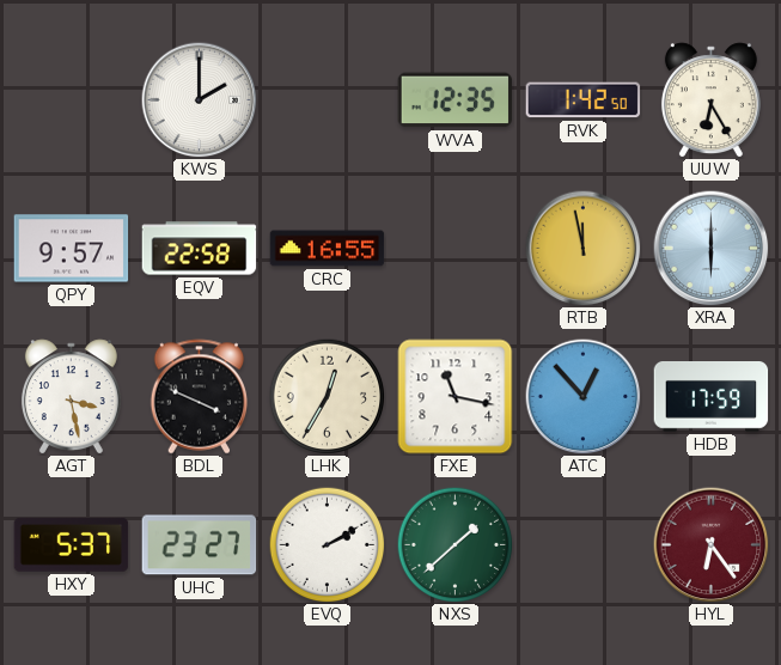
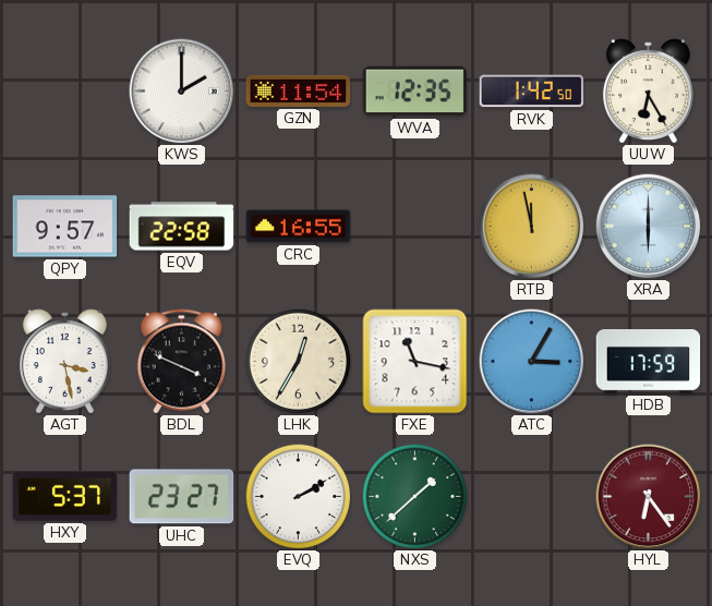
GZN: none -> 11:54
ATC: 12:53 -> 3:05
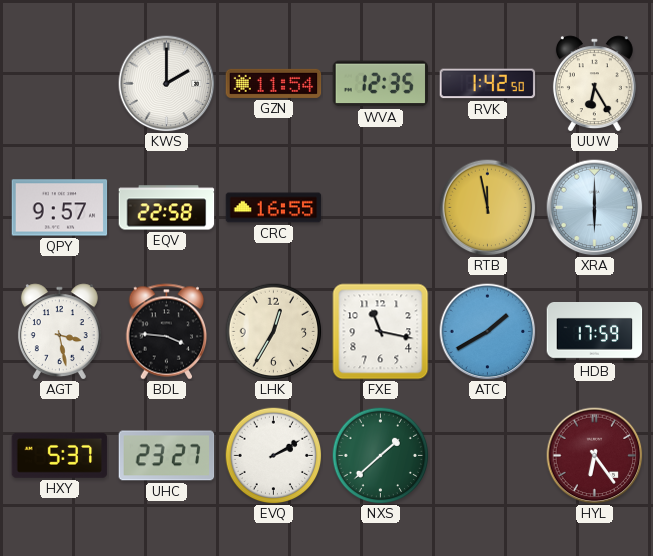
BDL: 3:49 -> 3:46
ATC: 3:05 -> 1:40
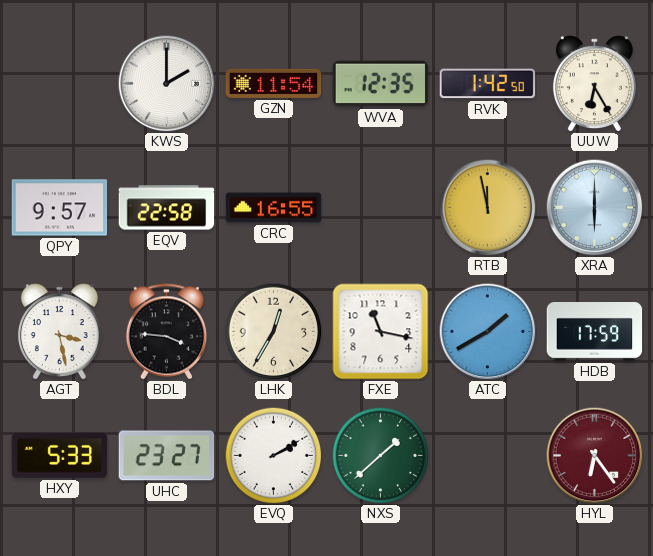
HXY: 5:37 -> 5:33
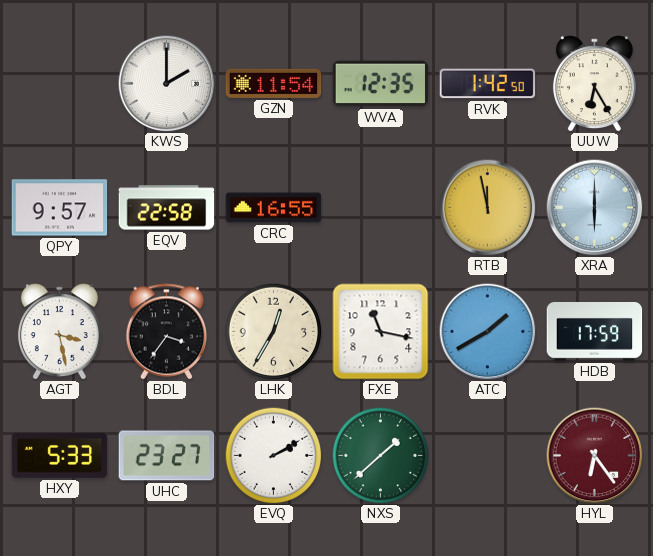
BDL: 3:46 -> 3:36
